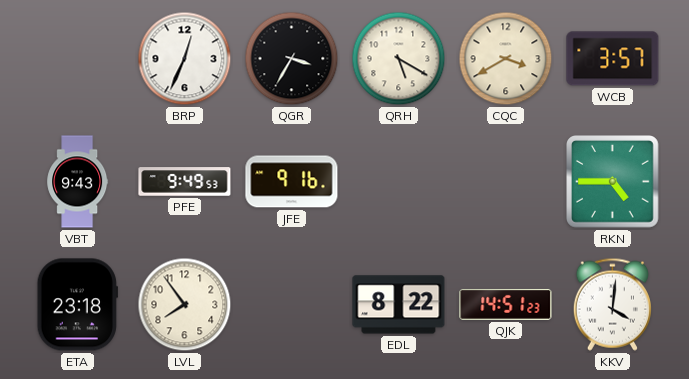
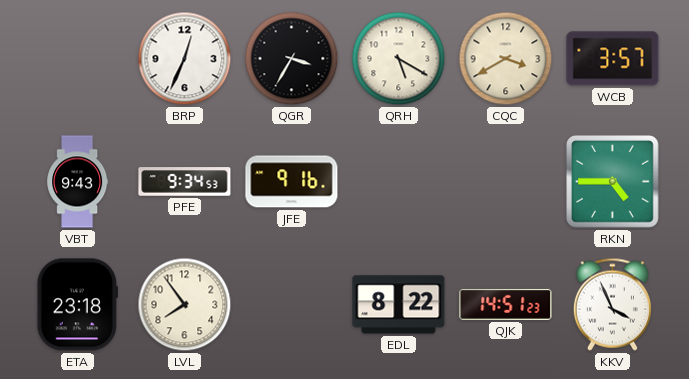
PFE: 9:49 -> 9:34
KKV: 4:01 -> 3:56
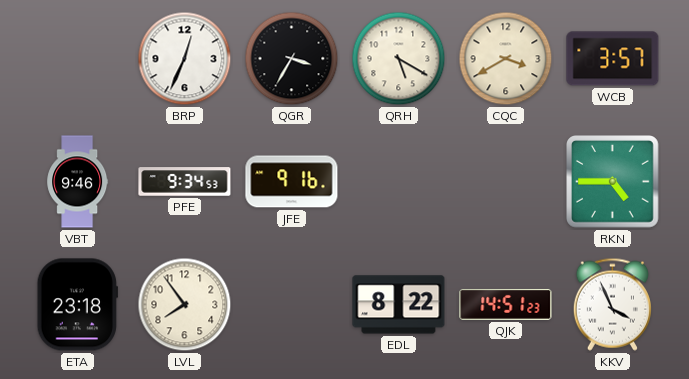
VBT: 9:43 -> 9:46
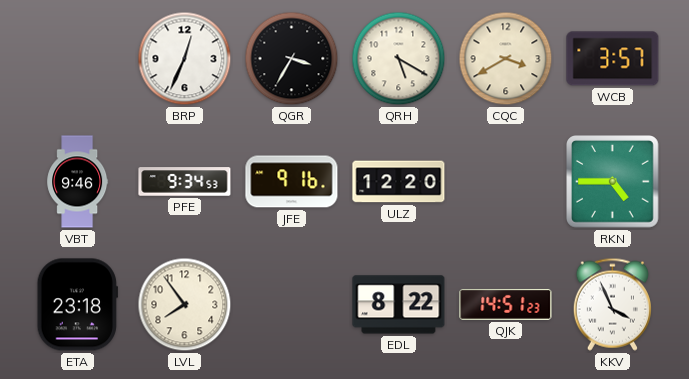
ULZ: none -> 12:20
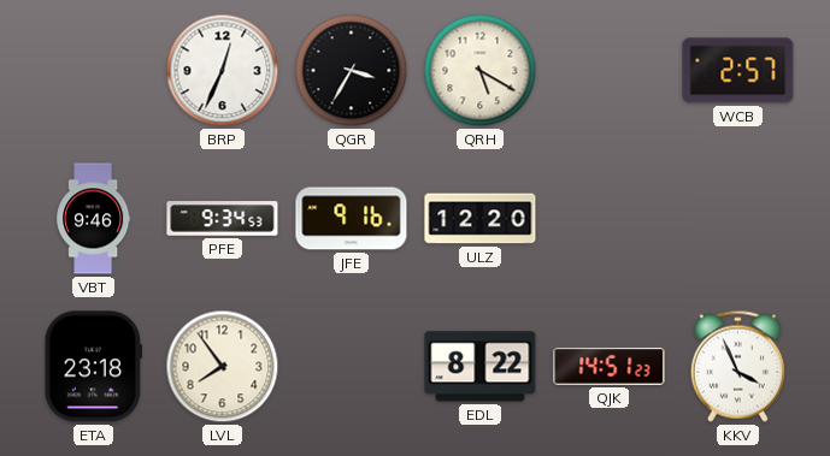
CQC: 3:40 -> none
WCB: 3:57 -> 2:57
RKN: 4:45 -> none
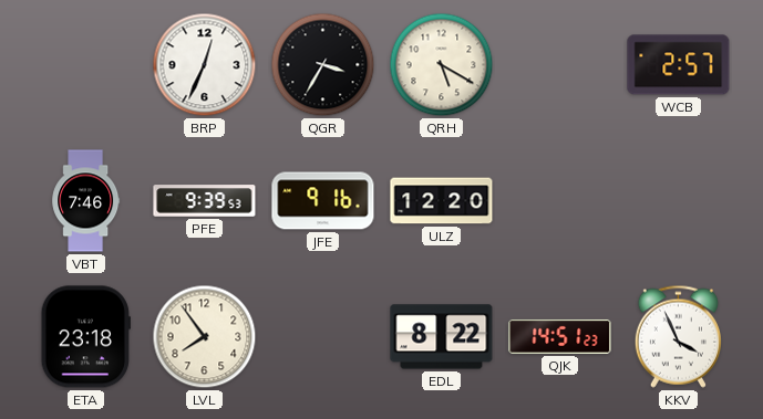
VBT: 9:46 -> 7:46
PFE: 9:34 -> 9:39
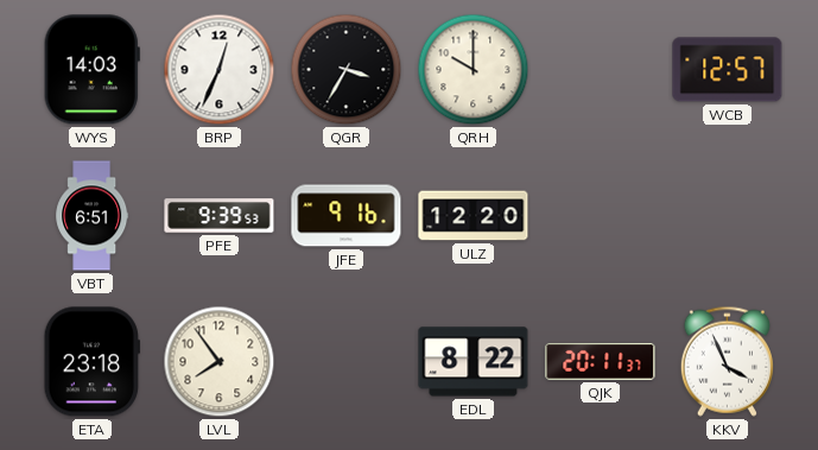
WYS: none -> 14:03
QRH: 5:20 -> 10:00
WCB: 2:57 -> 12:57
VBT: 7:46 -> 6:51
QJK: 14:51 -> 20:11
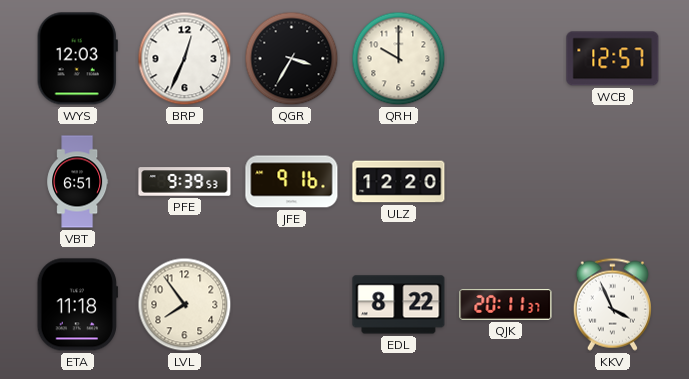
WYS: 14:03 -> 12:03
ETA: 23:18 -> 11:18
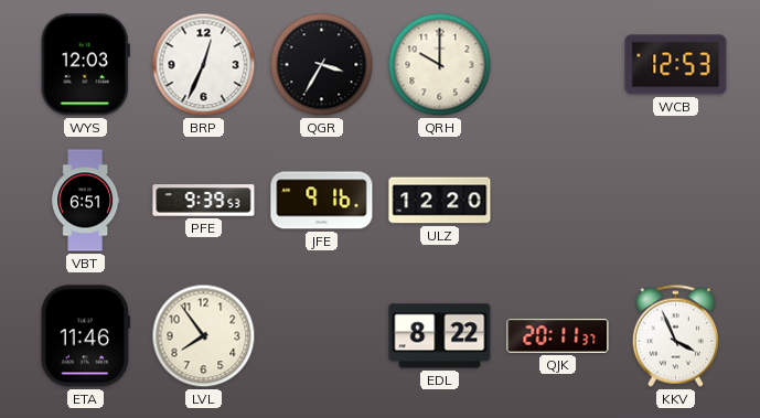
WCB: 12:57 -> 12:53
ETA: 11:18 -> 11:46
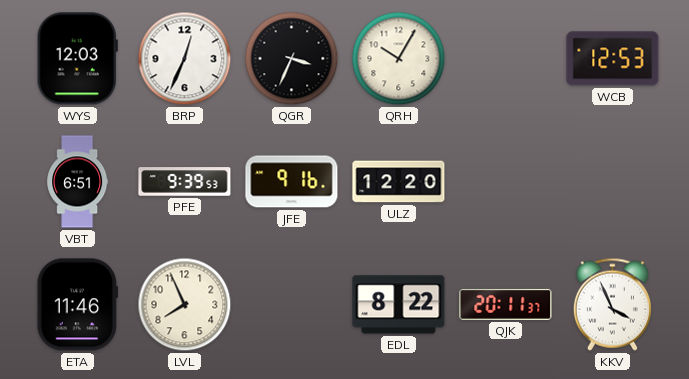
QGR: 3:35 -> 3:34
QRH: 10:00 -> 10:05
LVL: 7:54 -> 7:56
